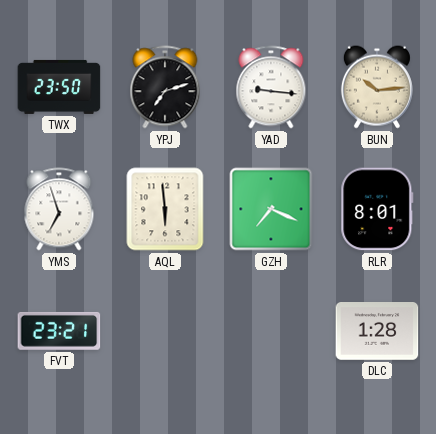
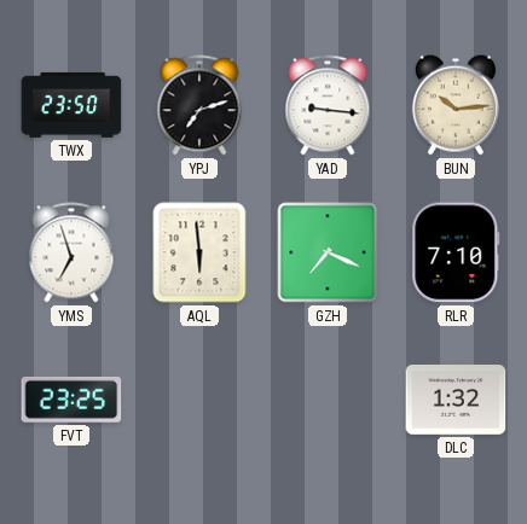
RLR: 8:01 -> 7:10
FVT: 23:21 -> 23:25
DLC: 1:28 -> 1:32
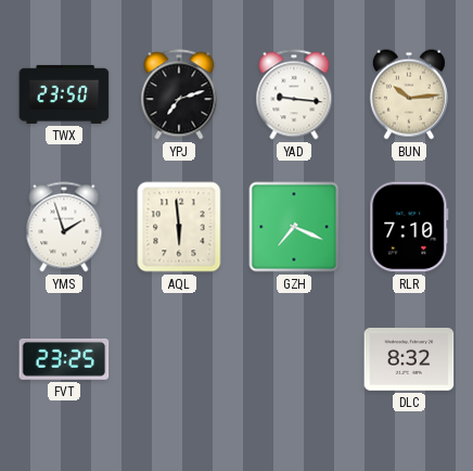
YMS: 6:57 -> 1:57
DLC: 1:32 -> 8:32
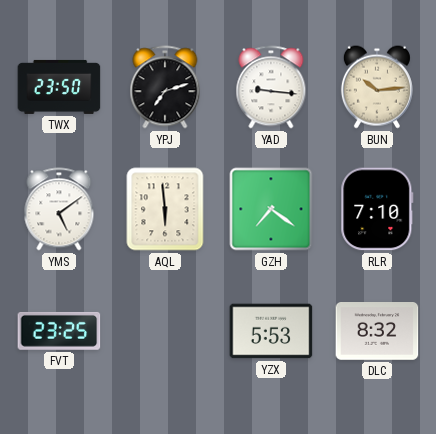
YMS: 1:57 -> 5:09
GZH: 7:19 -> 7:21
YZX: none -> 5:53
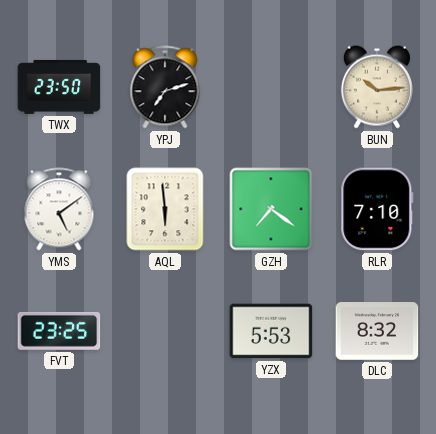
YAD: 9:16 -> none
